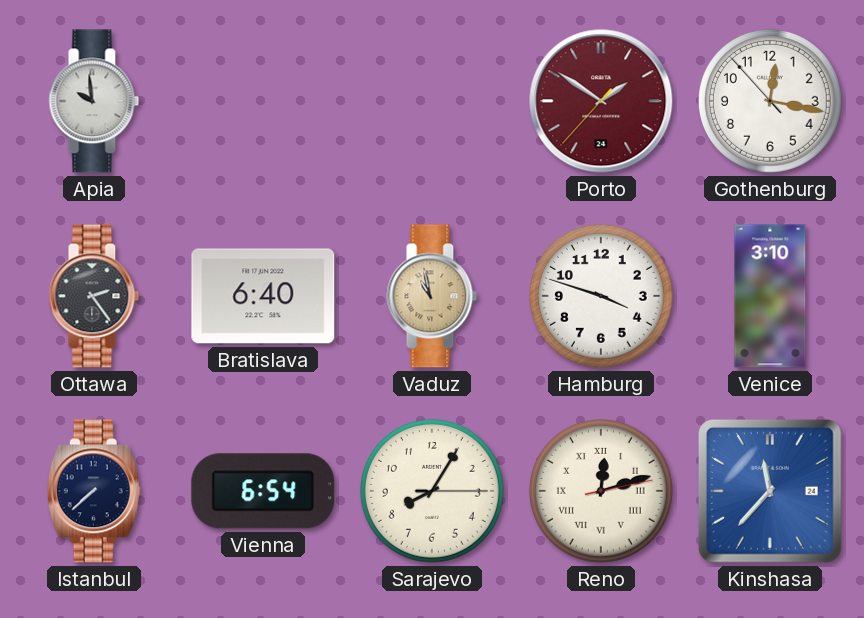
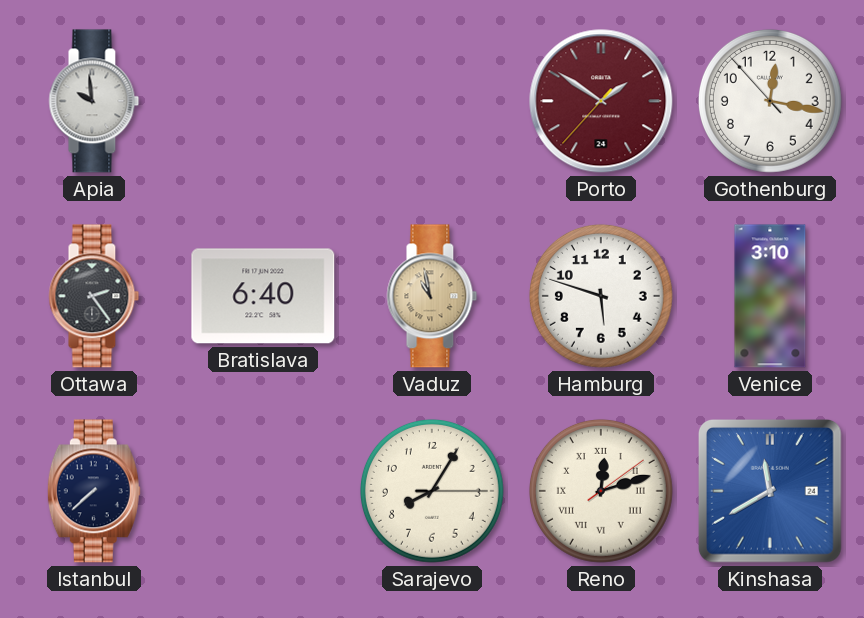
Hamburg: 3:48 -> 5:48
Vienna: 6:54 -> none
Reno: 12:12:13 -> 12:12:09
Kinshasa: 11:37 -> 11:40
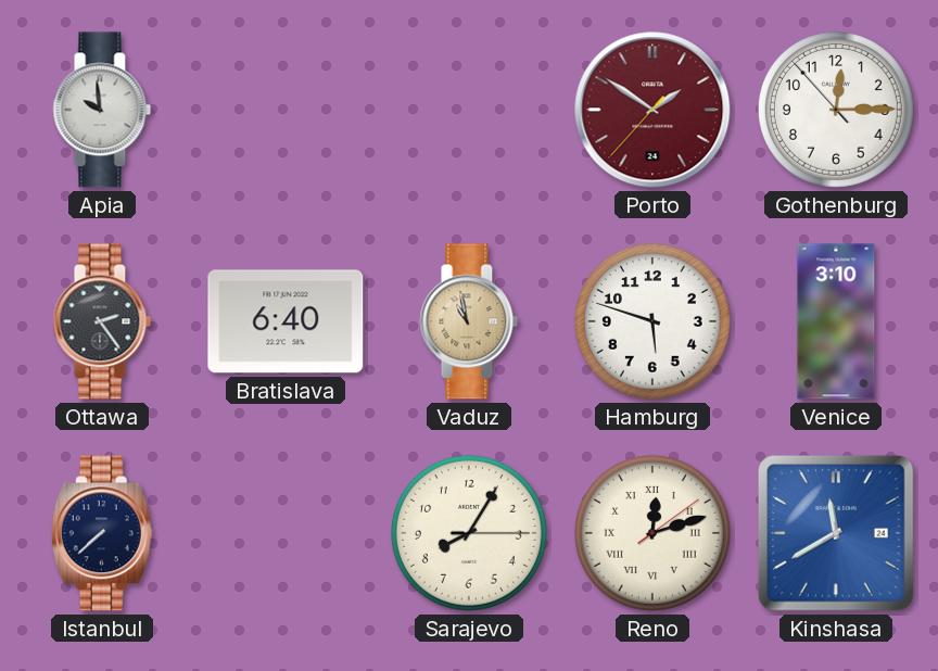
Gothenburg: 12:16 -> 12:14
